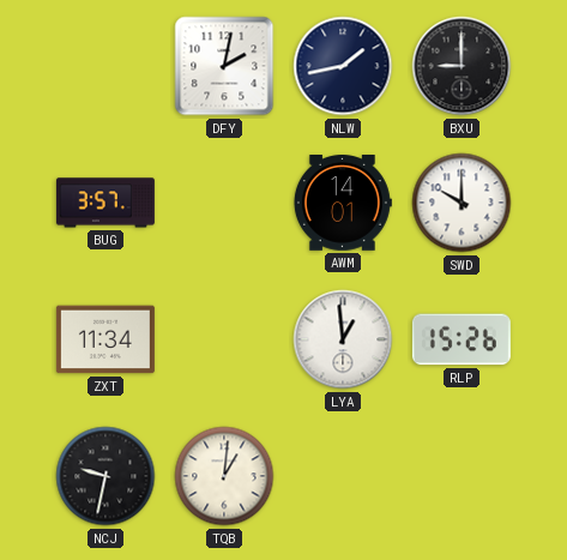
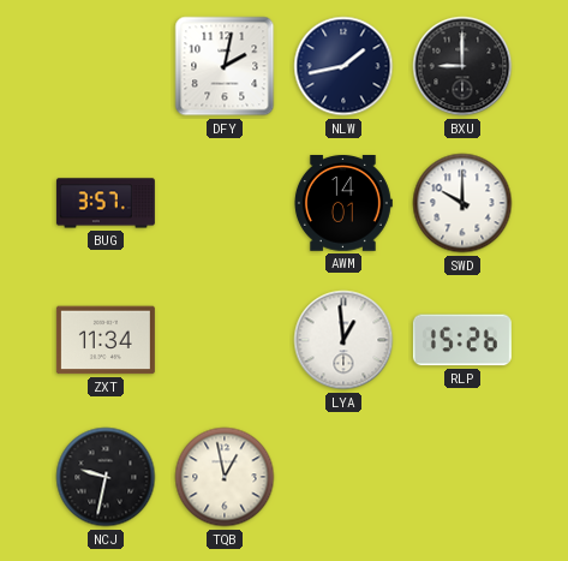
TQB: 1:01 -> 12:58
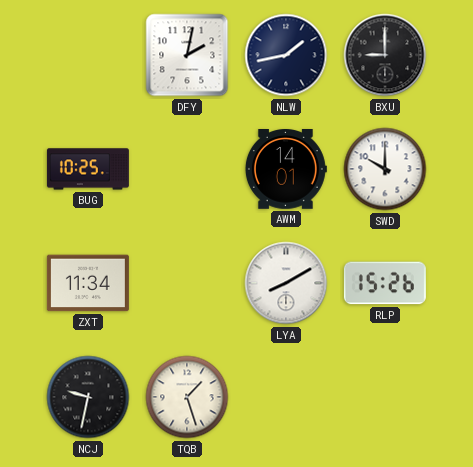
BUG: 3:57 -> 10:25
LYA: 12:59 -> 8:10
TQB: 12:58 -> 1:27
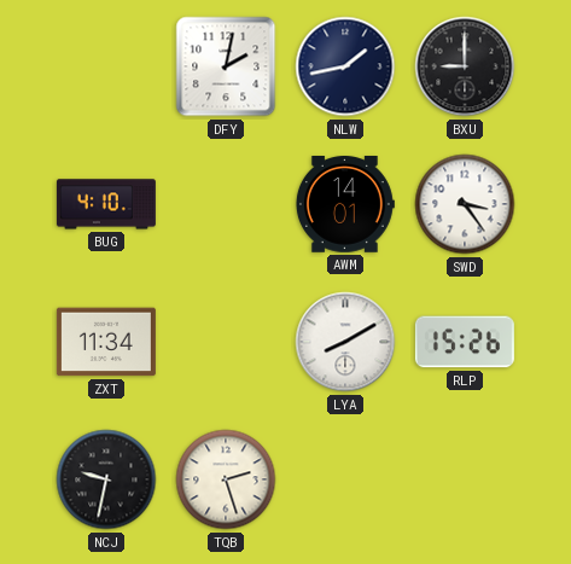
BUG: 10:25 -> 4:10
SWD: 10:00 -> 3:24
TQB: 1:27 -> 2:27
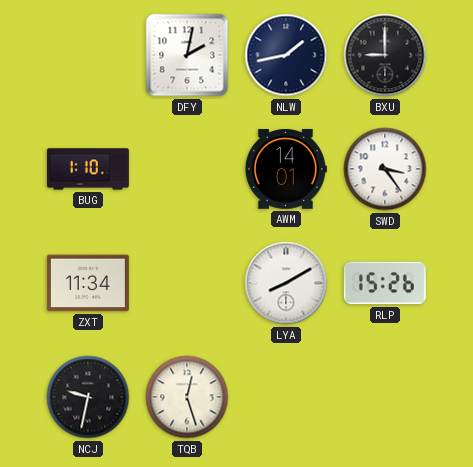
BUG: 4:10 -> 1:10
TQB: 2:27 -> 12:27
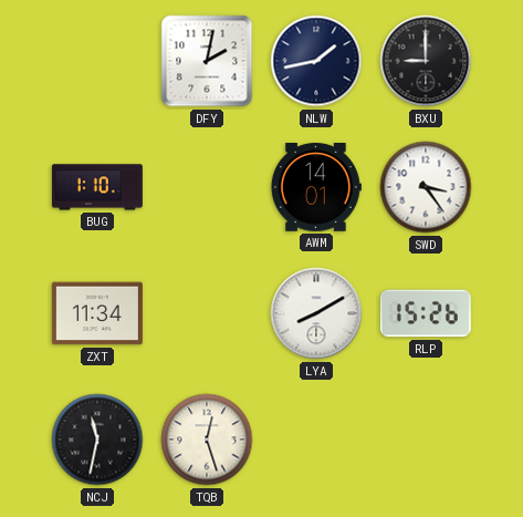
NCJ: 9:32 -> 11:32
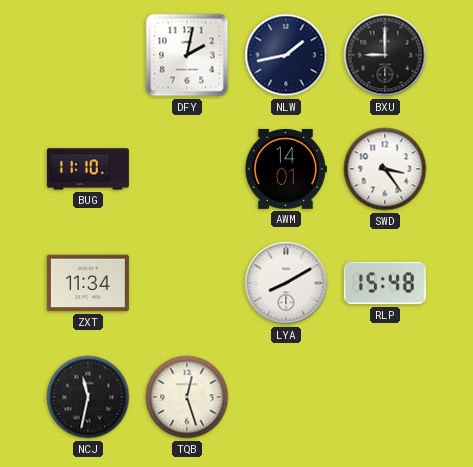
BUG: 1:10 -> 11:10
RLP: 15:26 -> 15:48
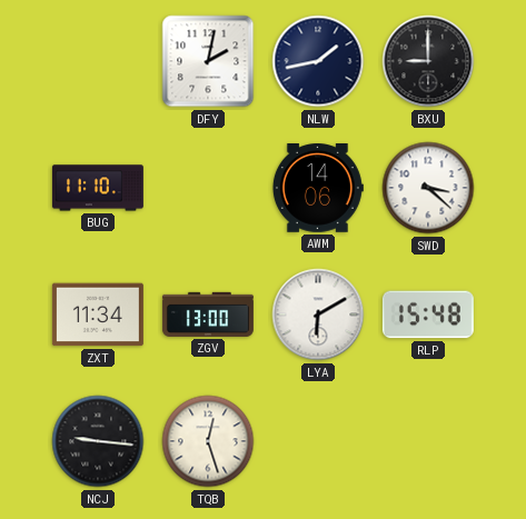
AWM: 14:01 -> 14:06
SWD: 3:24 -> 3:22
ZGV: none -> 13:00
LYA: 8:10 -> 6:10
NCJ: 11:32 -> 9:16
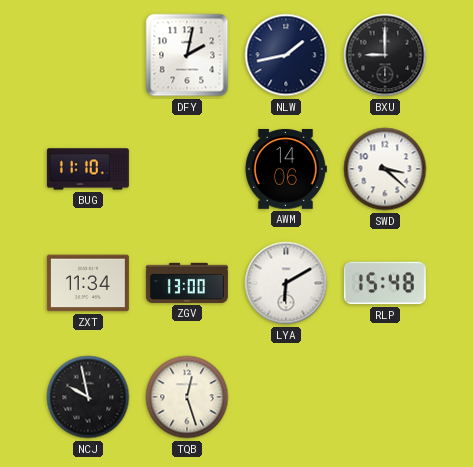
NCJ: 9:16 -> 9:58
